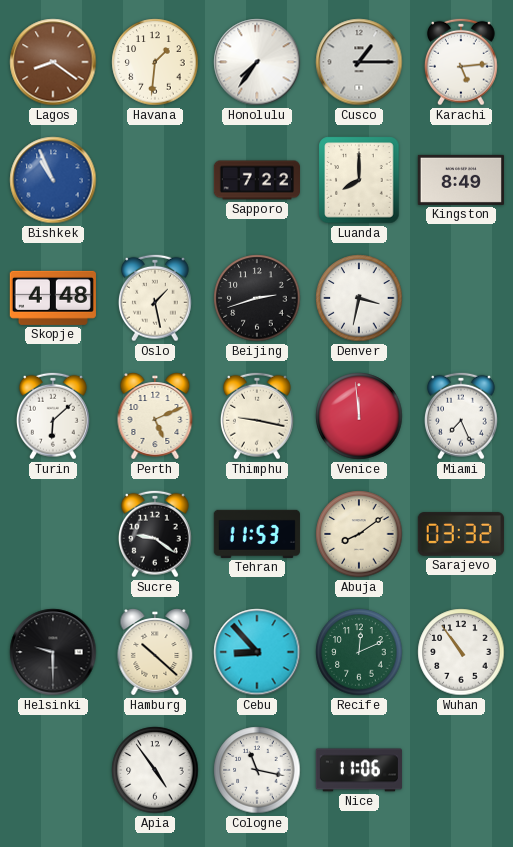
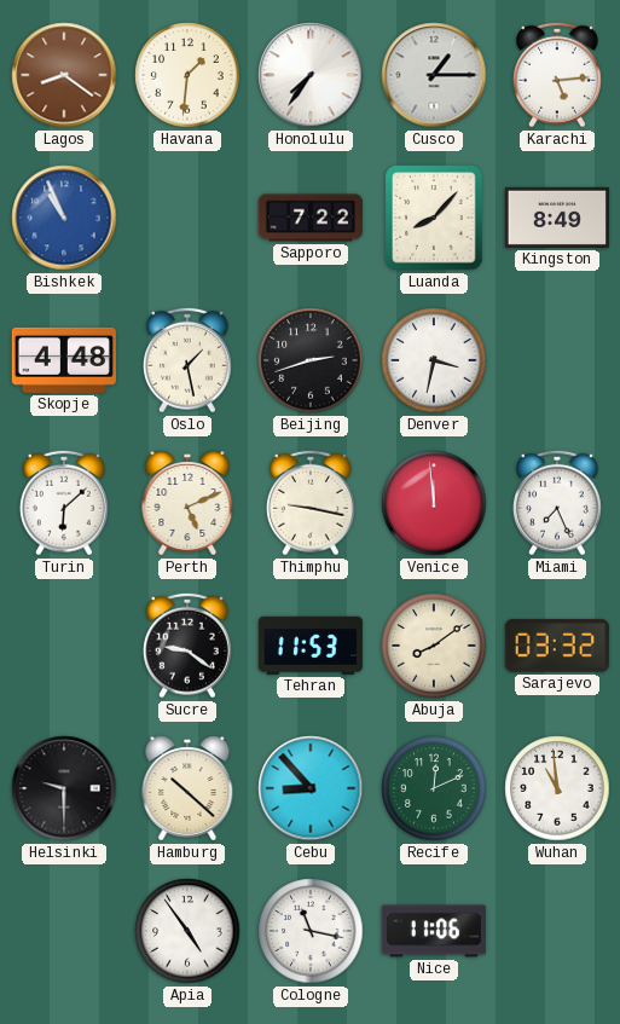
Luanda: 8:00 -> 8:07
Wuhan: 10:54 -> 10:59
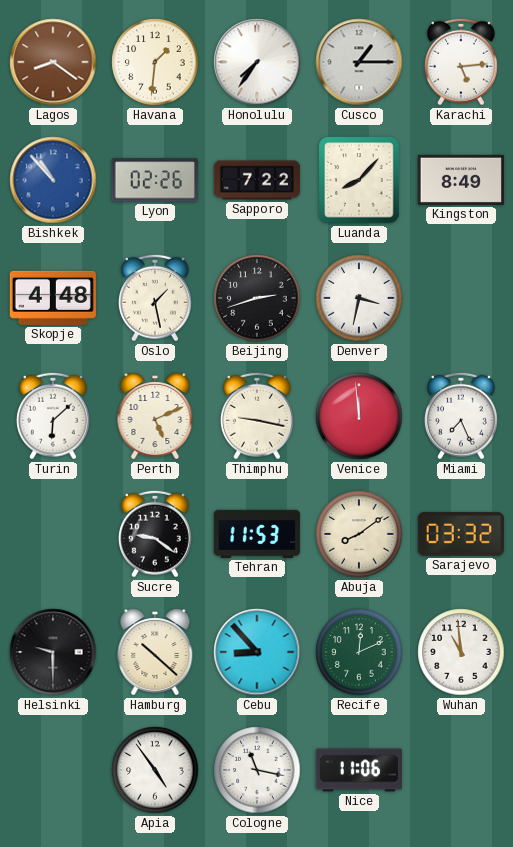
Bishkek: 10:56 -> 10:53
Lyon: none -> 02:26
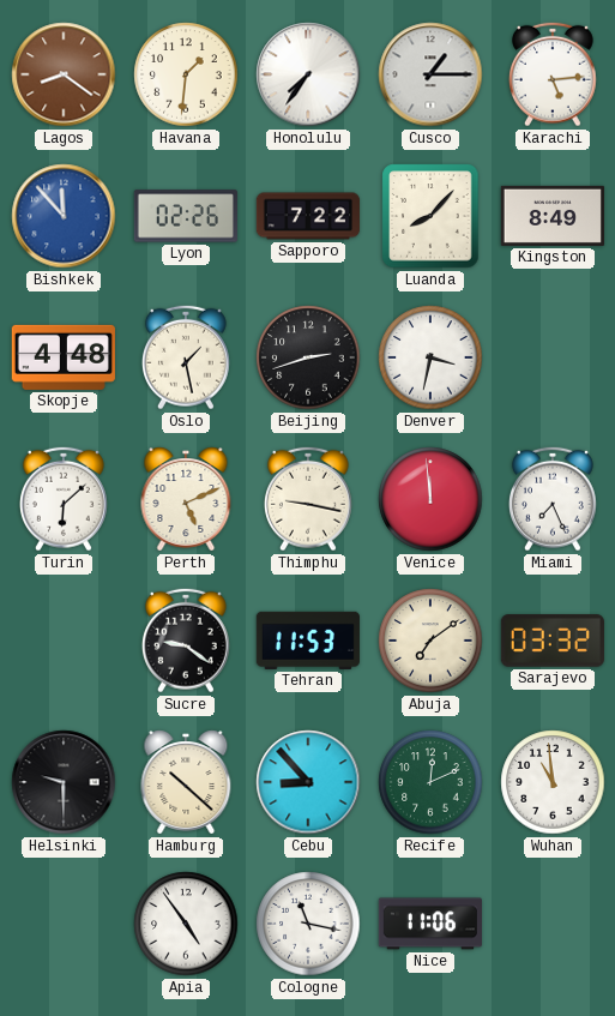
Bishkek: 10:53 -> 11:53
Abuja: 8:09 -> 7:09
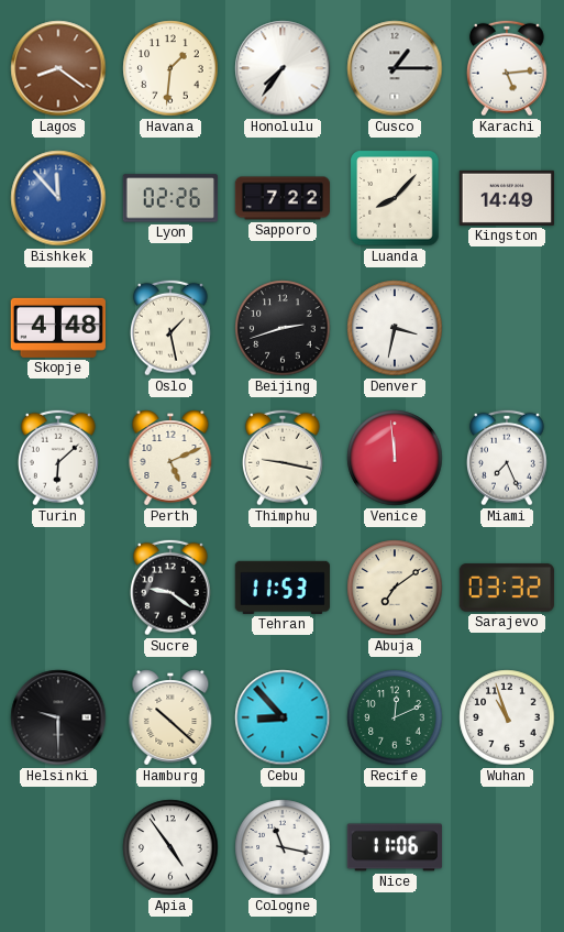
Kingston: 8:49 -> 14:49
Wuhan: 10:59 -> 10:57
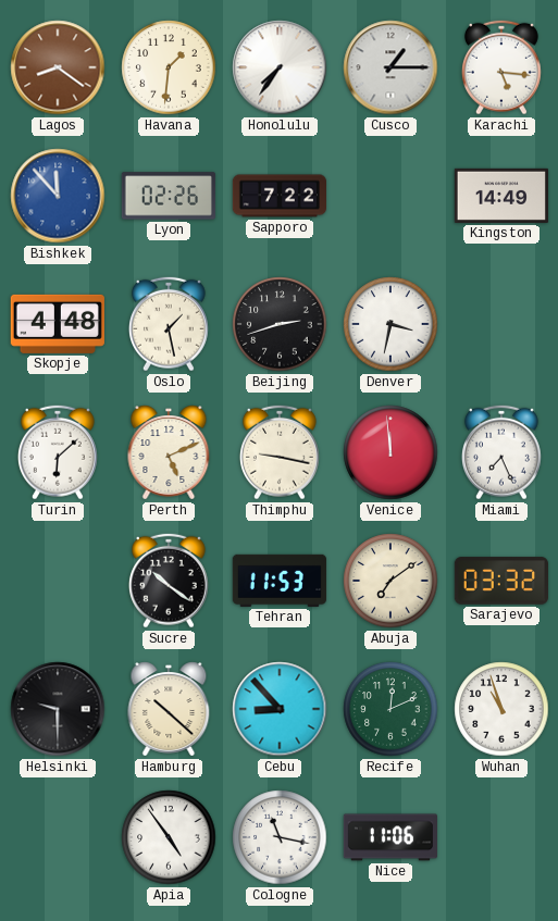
Karachi: 5:14 -> 5:16
Luanda: 8:07 -> none
Sucre: 9:21 -> 10:21
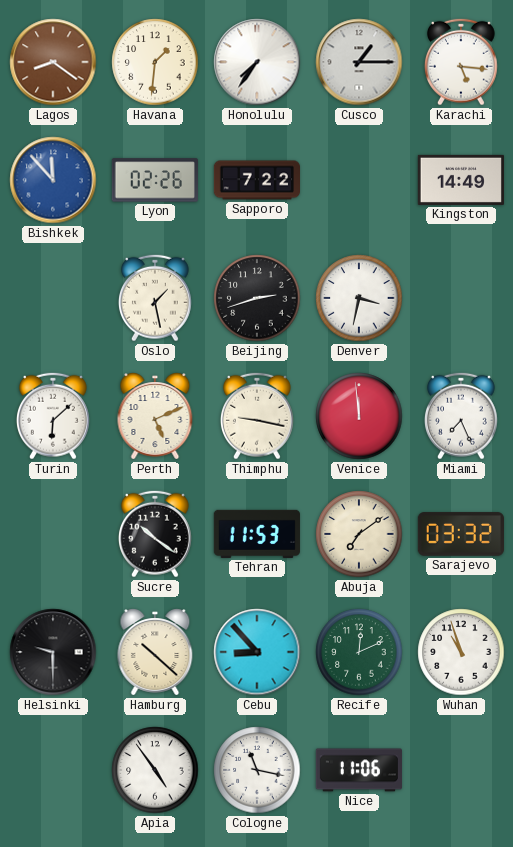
Skopje: 4:48 -> none
